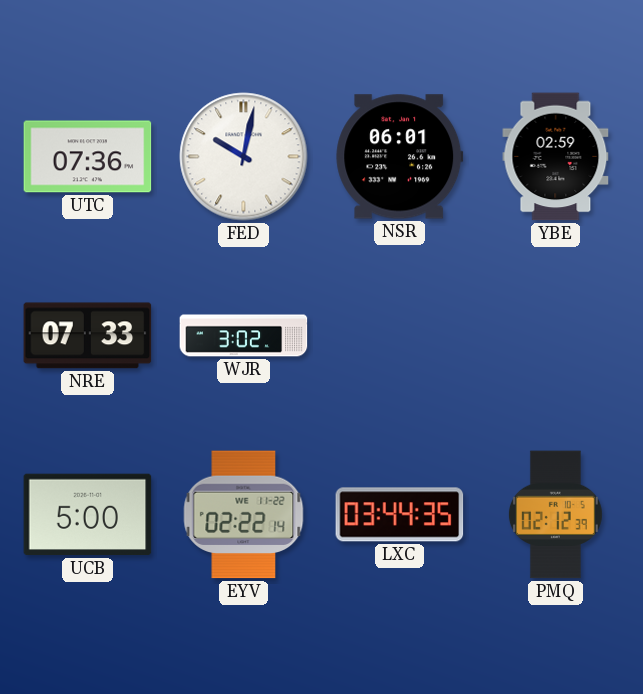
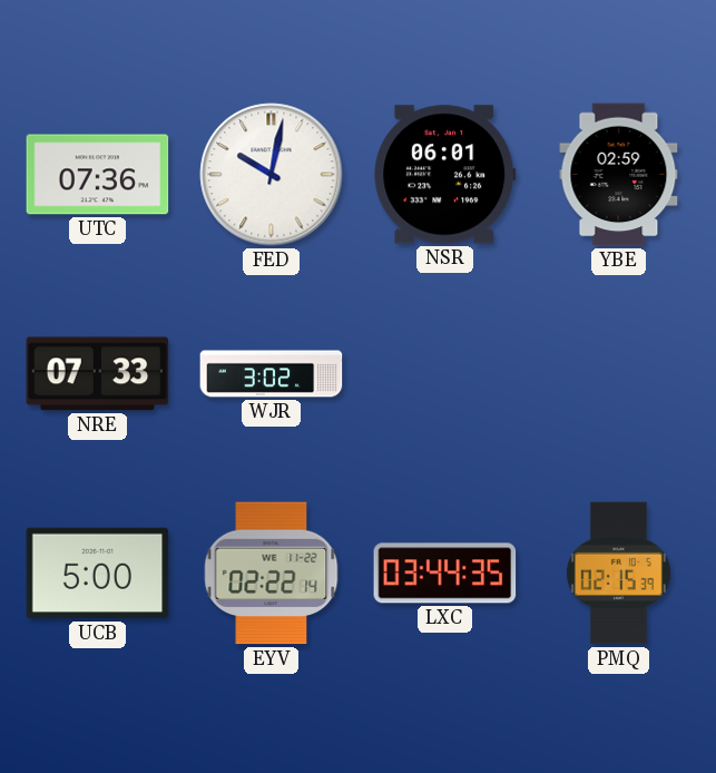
PMQ: 02:12 -> 02:15
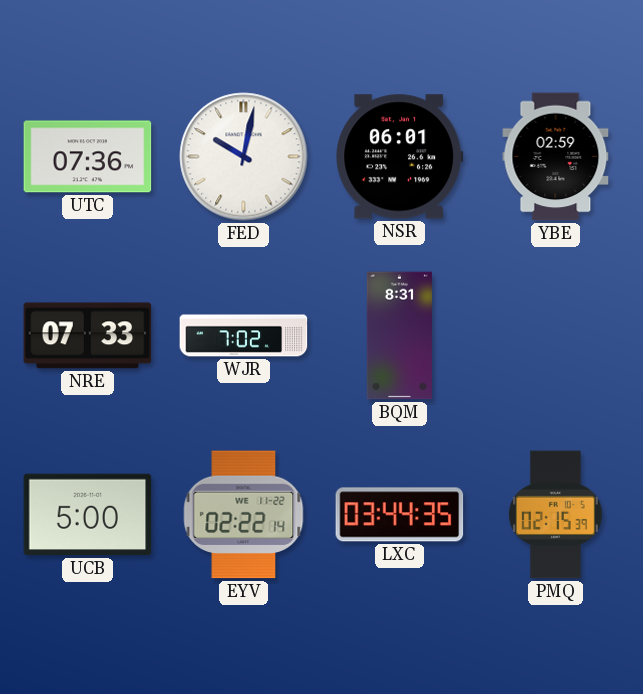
WJR: 3:02 -> 7:02
BQM: none -> 8:31
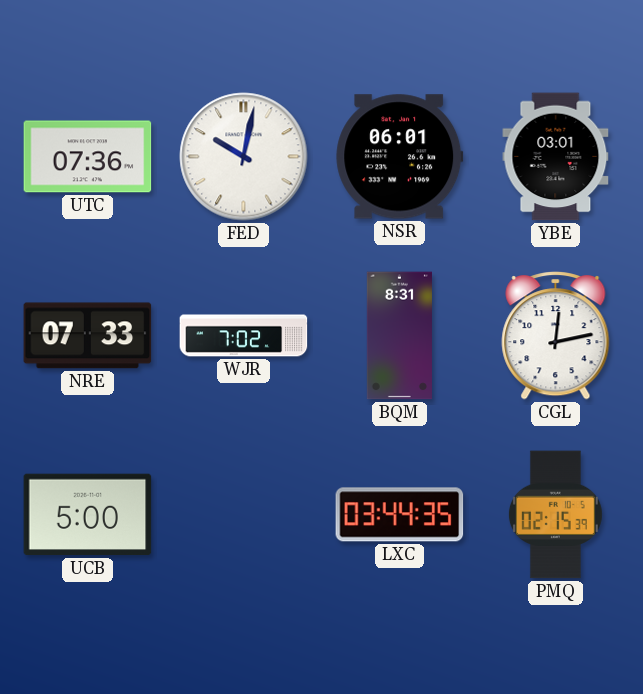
YBE: 02:59 -> 03:01
CGL: none -> 12:13
EYV: 02:22 -> none
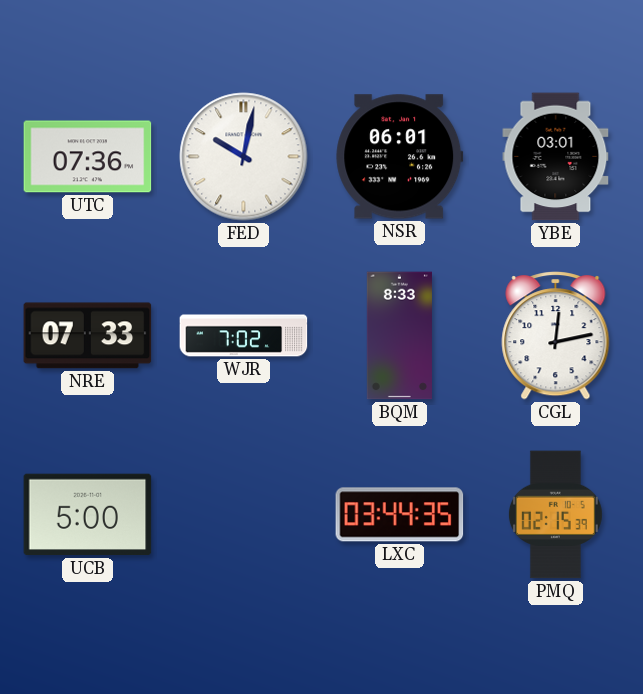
BQM: 8:31 -> 8:33
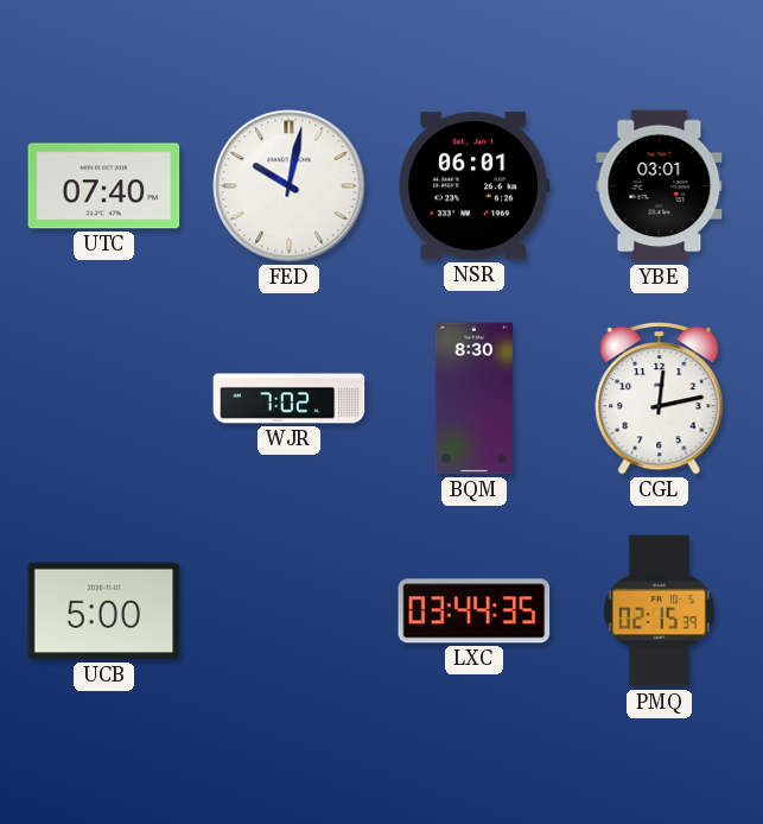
UTC: 07:36 -> 07:40
NRE: 07:33 -> none
BQM: 8:33 -> 8:30
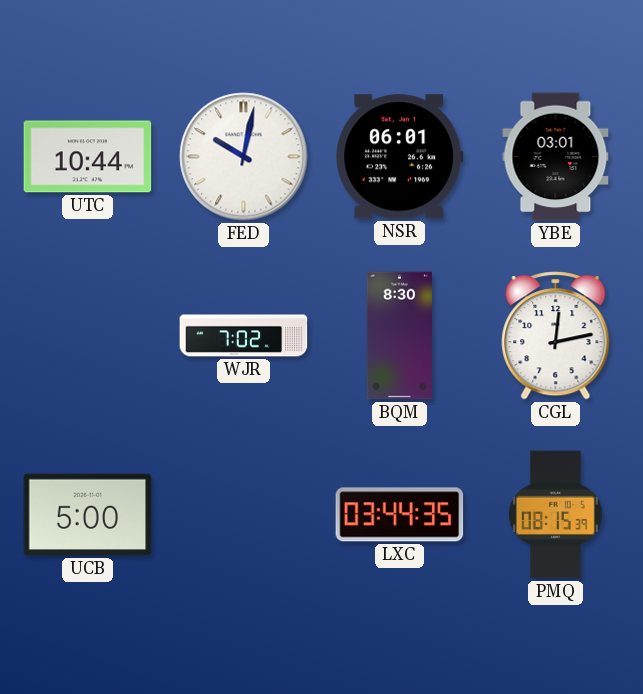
UTC: 07:40 -> 10:44
PMQ: 02:15 -> 08:15
